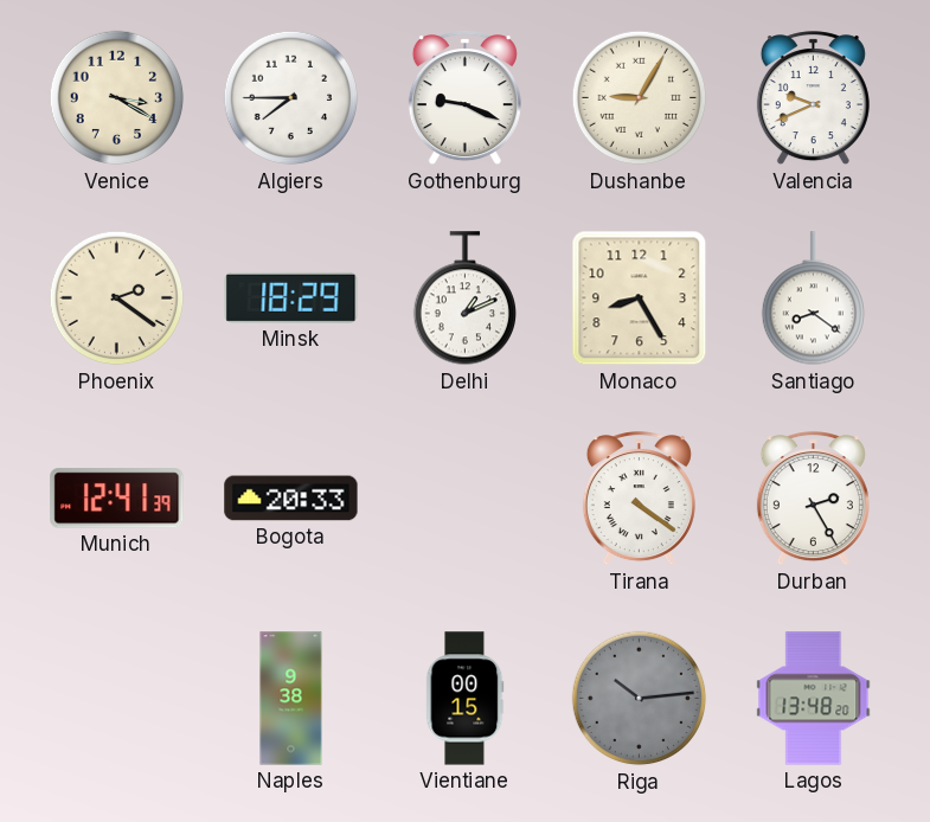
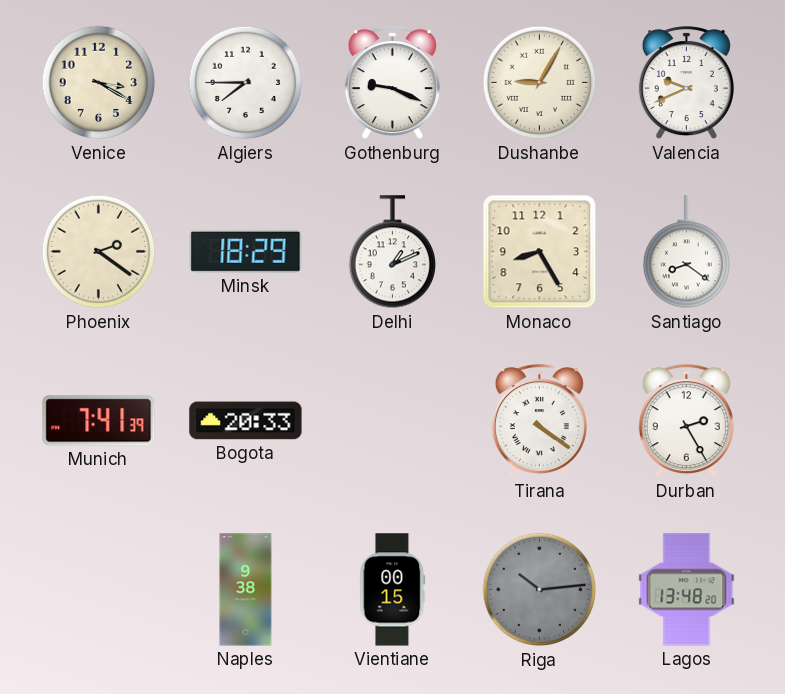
Munich: 12:41 -> 7:41
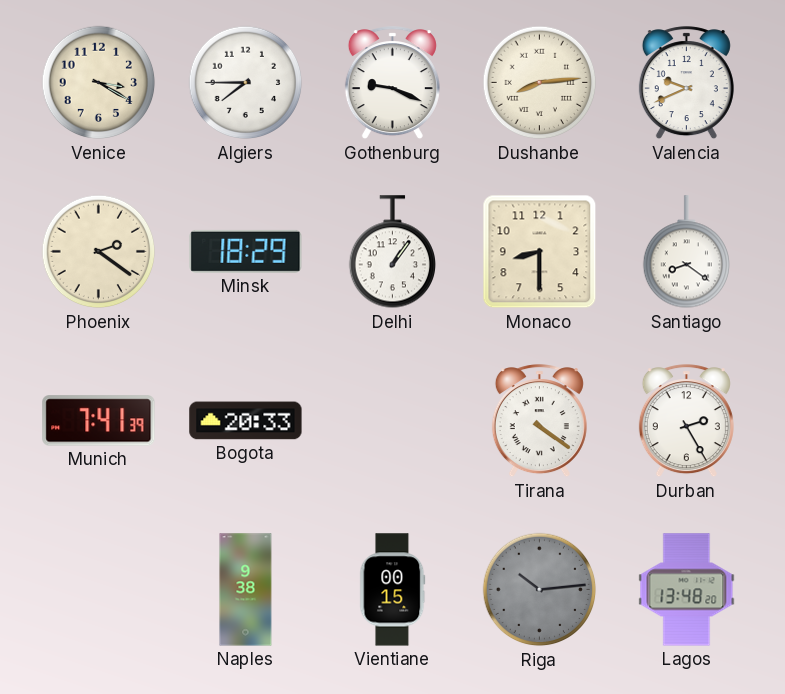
Dushanbe: 9:05 -> 8:14
Delhi: 1:11 -> 1:06
Monaco: 8:25 -> 8:30
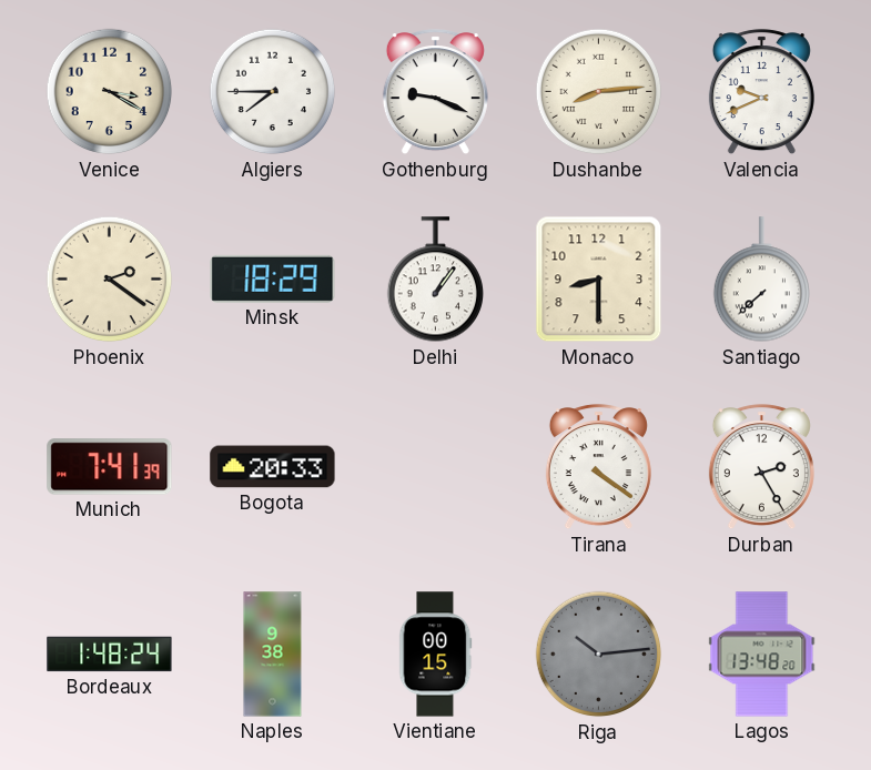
Santiago: 8:21 -> 7:38
Bordeaux: none -> 1:48
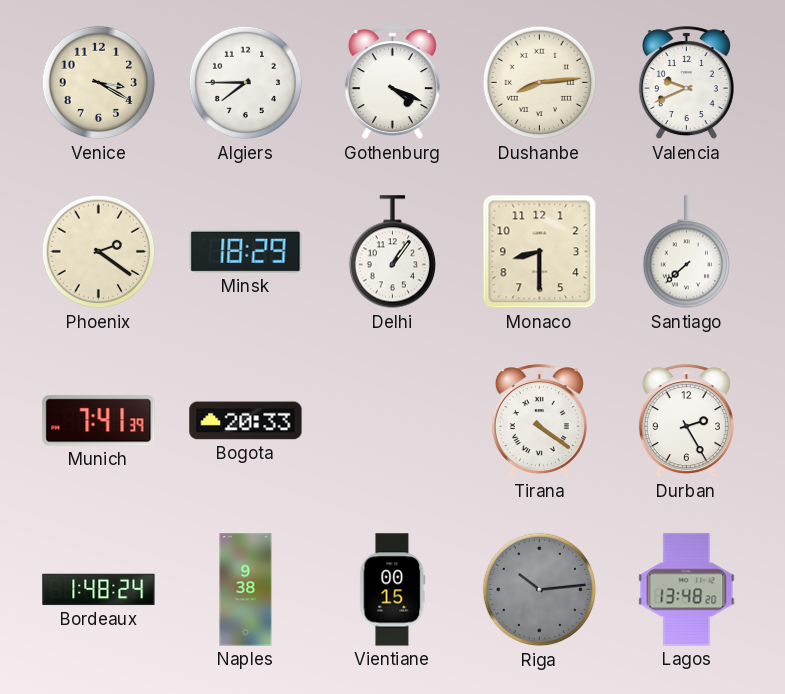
Gothenburg: 9:19 -> 4:19
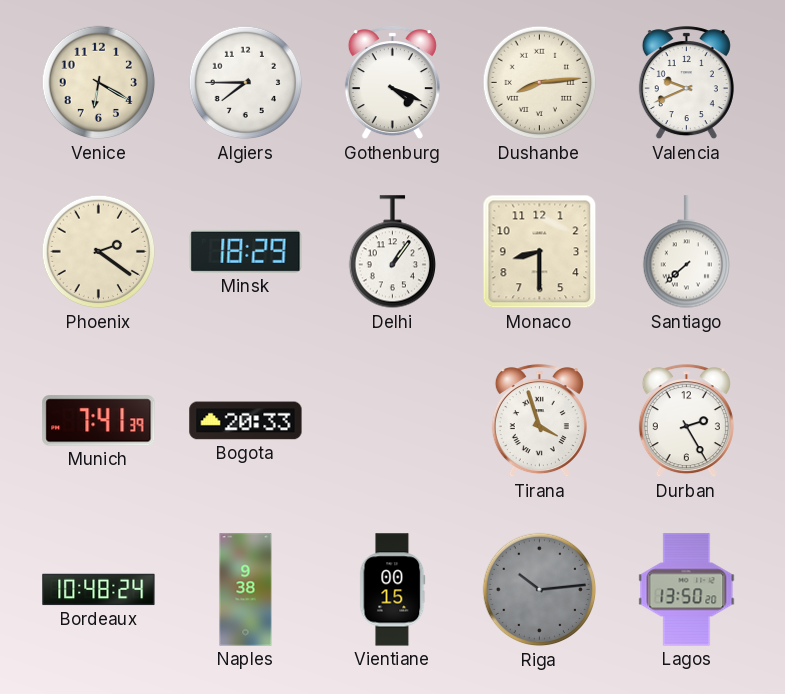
Venice: 3:20 -> 6:20
Tirana: 4:21 -> 3:57
Bordeaux: 1:48 -> 10:48
Lagos: 13:48 -> 13:50
